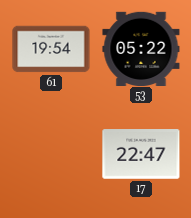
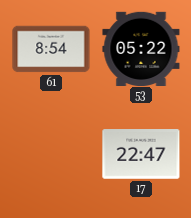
61: 19:54 -> 8:54
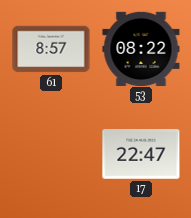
61: 8:54 -> 8:57
53: 05:22 -> 08:22
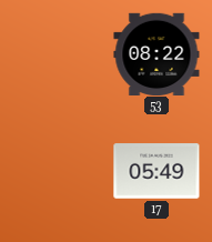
61: 8:57 -> none
17: 22:47 -> 05:49
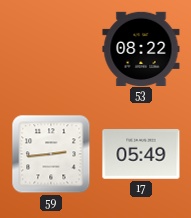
59: none -> 2:44
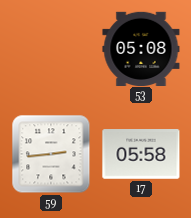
53: 08:22 -> 05:08
17: 05:49 -> 05:58
